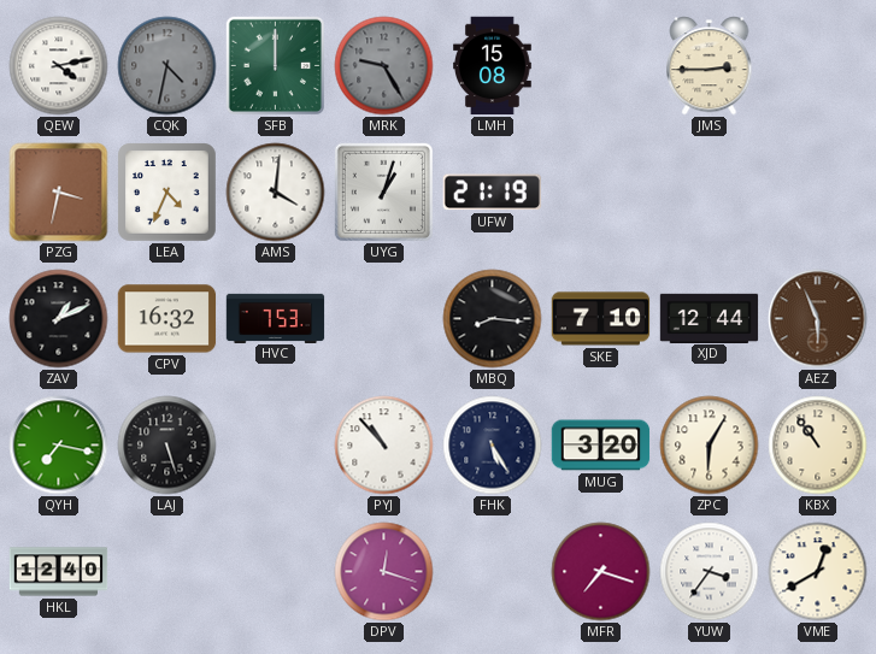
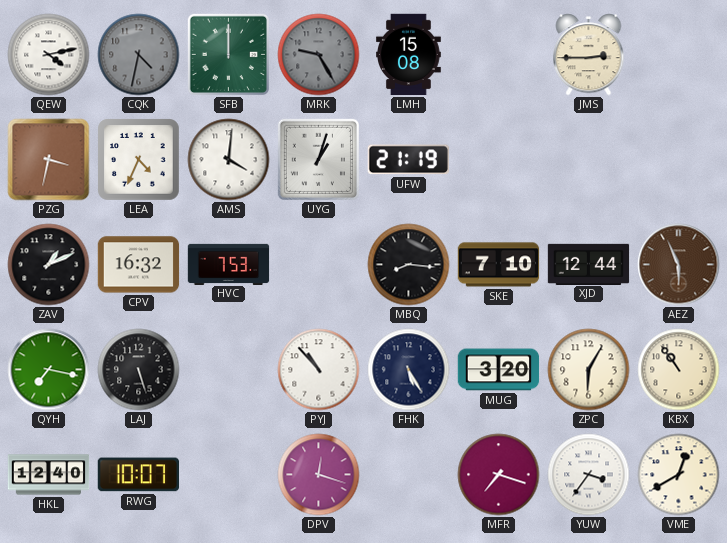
RWG: none -> 10:07
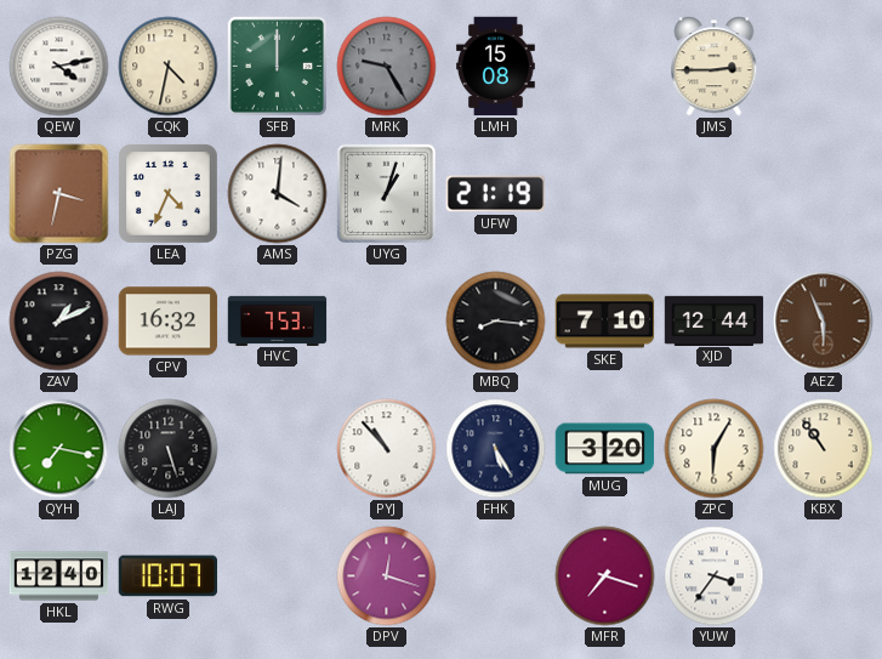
CQK dial: grey -> cream
VME: 12:40 -> none
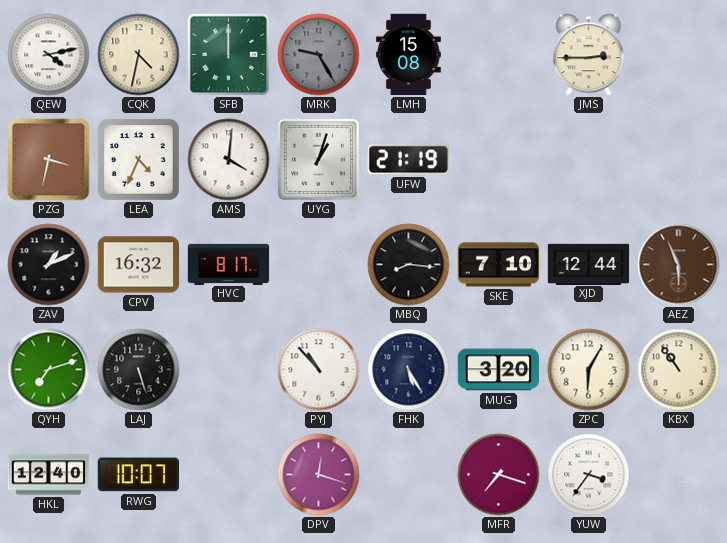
HVC: 7:53 -> 8:17
QYH: 7:17 -> 7:12
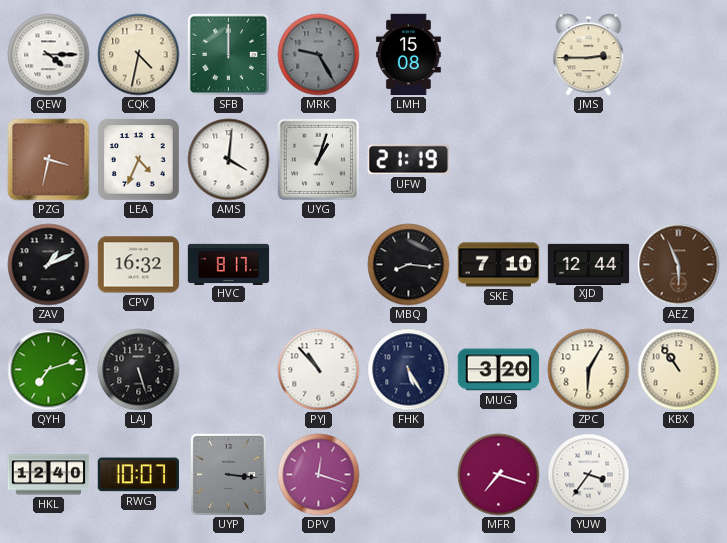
QEW: 4:13 -> 4:15
UYP: none -> 3:16
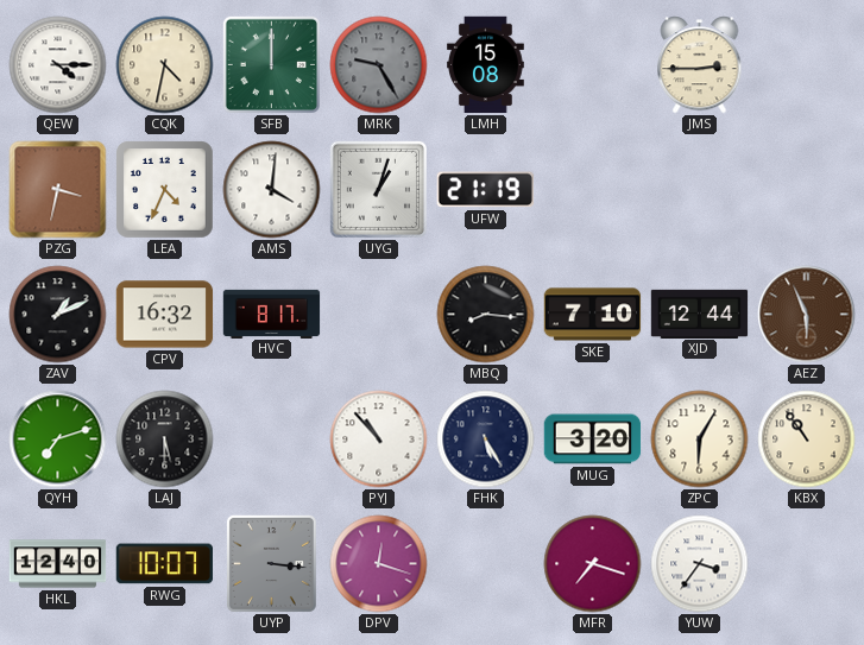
LAJ: 5:27 -> 5:30
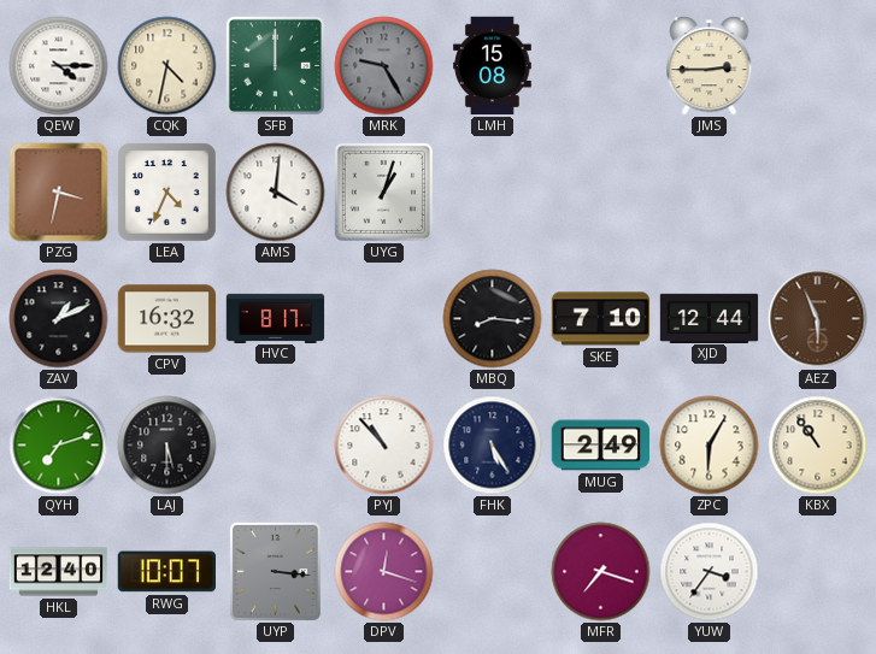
UFW: 21:19 -> none
MUG: 3:20 -> 2:49
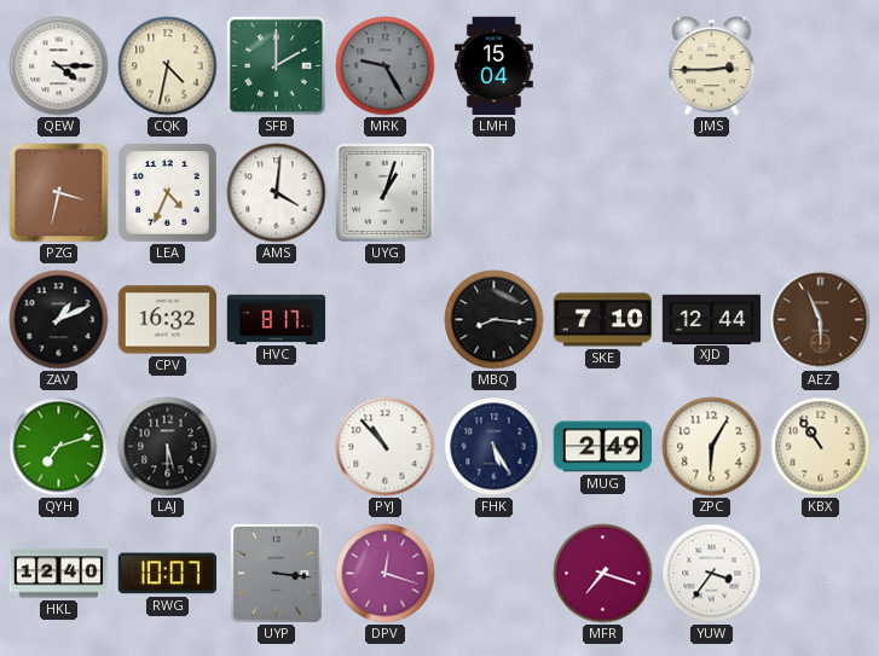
SFB: 12:00 -> 2:00
LMH: 15:08 -> 15:04
